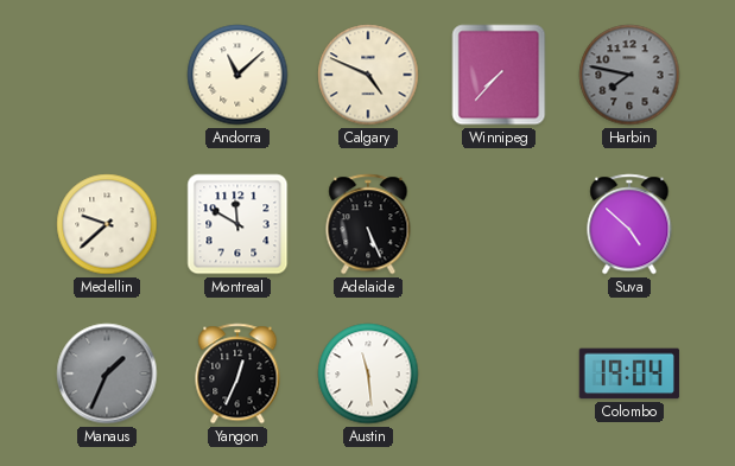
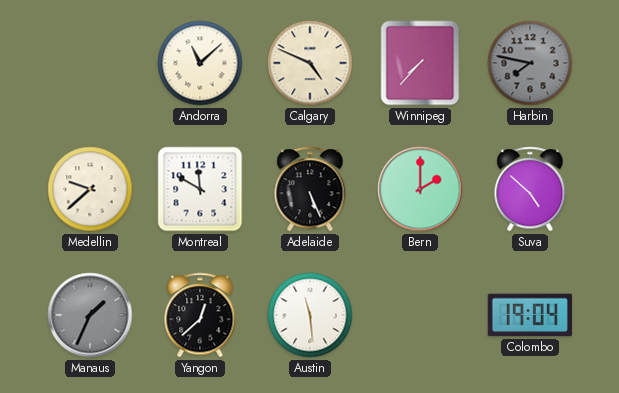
Bern: none -> 2:00
Yangon: 12:34 -> 12:38
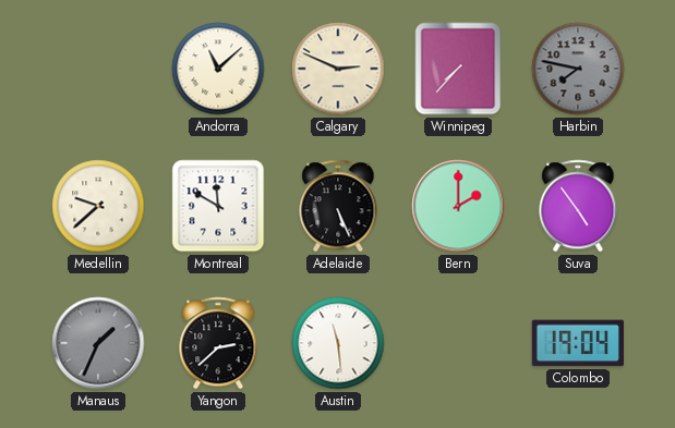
Calgary: 4:49 -> 2:49
Suva: 4:52 -> 4:54
Yangon: 12:38 -> 2:38
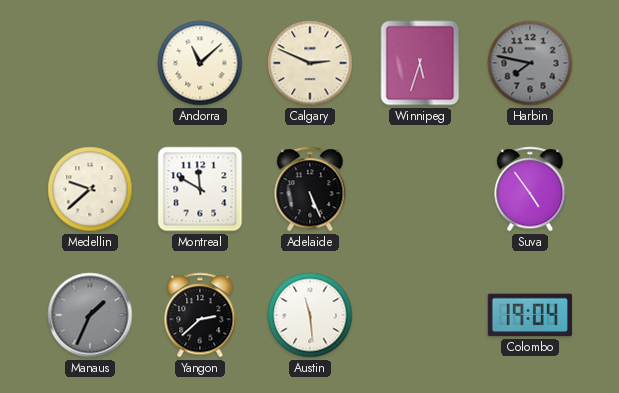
Winnipeg: 7:37 -> 5:33
Bern: 2:00 -> none
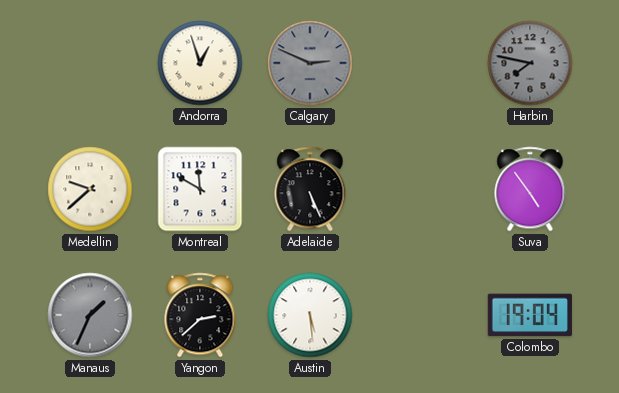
Andorra: 11:08 -> 12:57
Calgary dial: cream -> grey
Winnipeg: 5:33 -> none
Austin: 11:29 -> 5:29
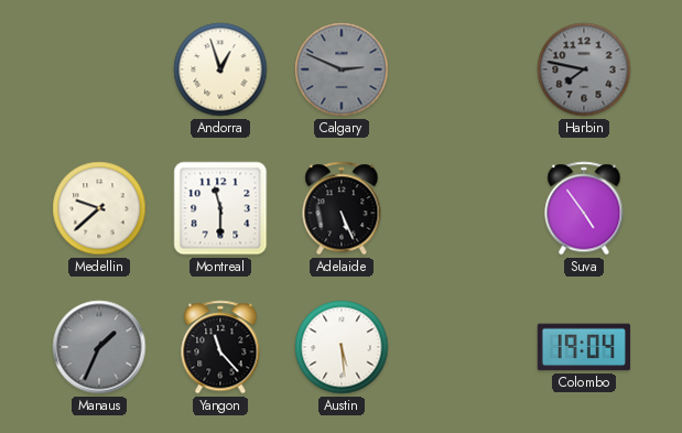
Montreal: 11:50 -> 11:30
Yangon: 2:38 -> 11:23
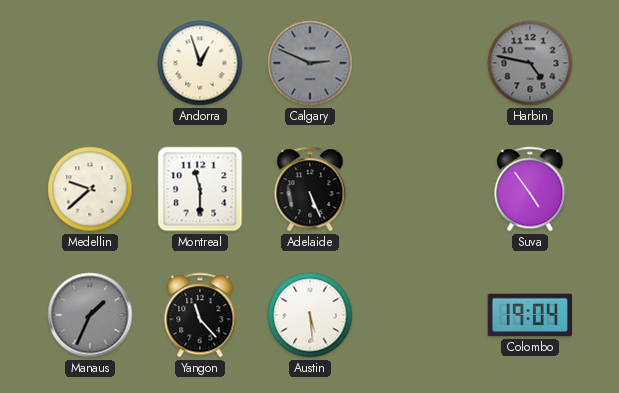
Harbin: 7:47 -> 4:47
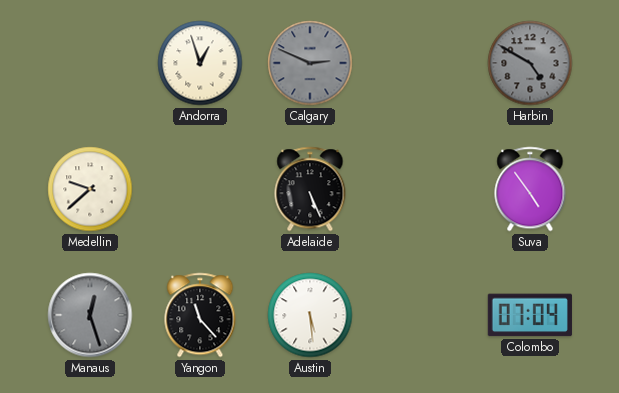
Harbin: 4:47 -> 4:50
Montreal: 11:30 -> none
Manaus: 1:34 -> 12:27
Colombo: 19:04 -> 07:04
